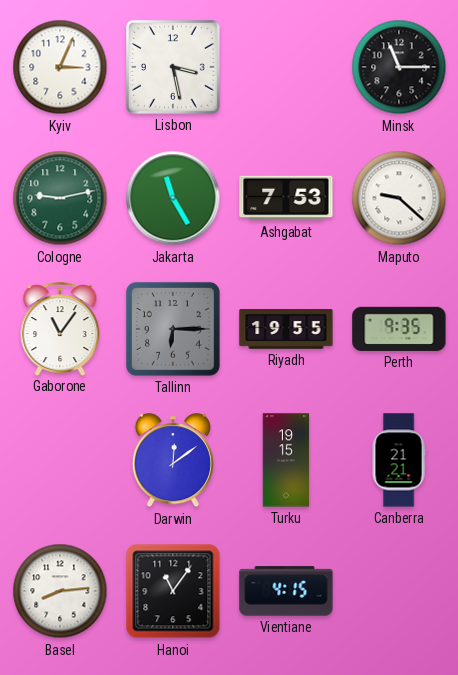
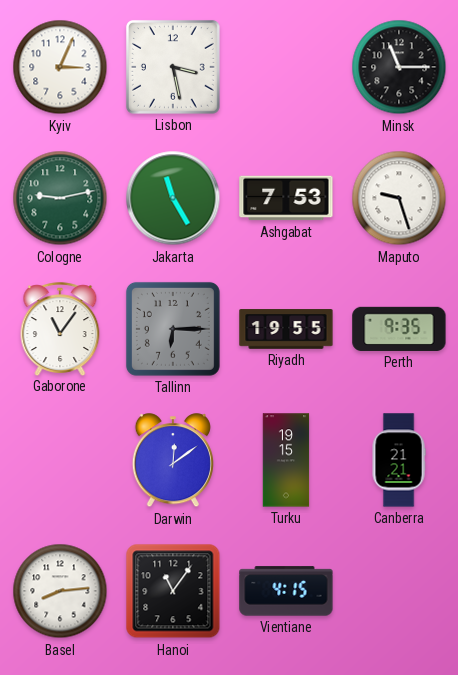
Maputo: 9:22 -> 9:27
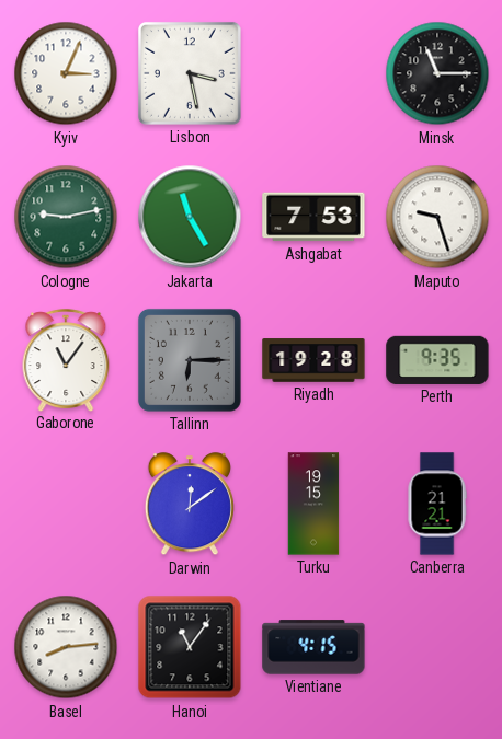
Riyadh: 19:55 -> 19:28
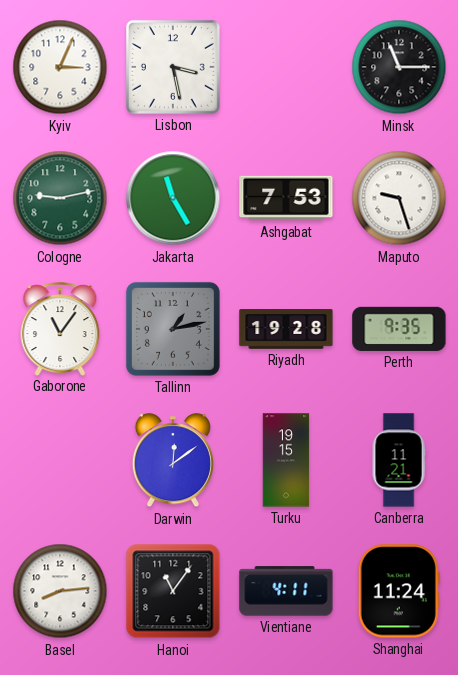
Tallinn: 6:15 -> 1:13
Canberra: 21:21 -> 11:21
Vientiane: 4:15 -> 4:11
Shanghai: none -> 11:24
